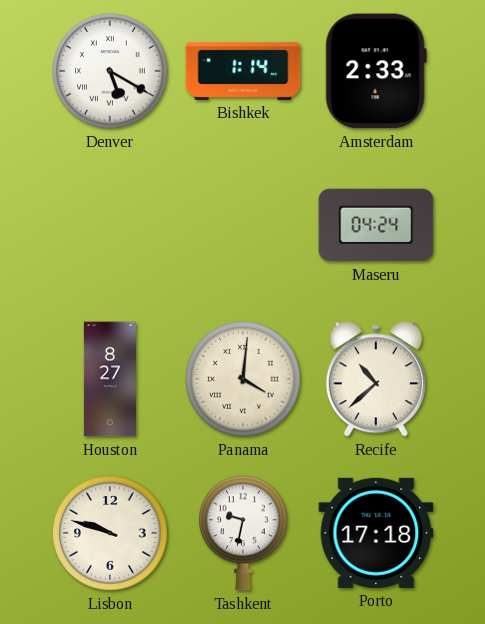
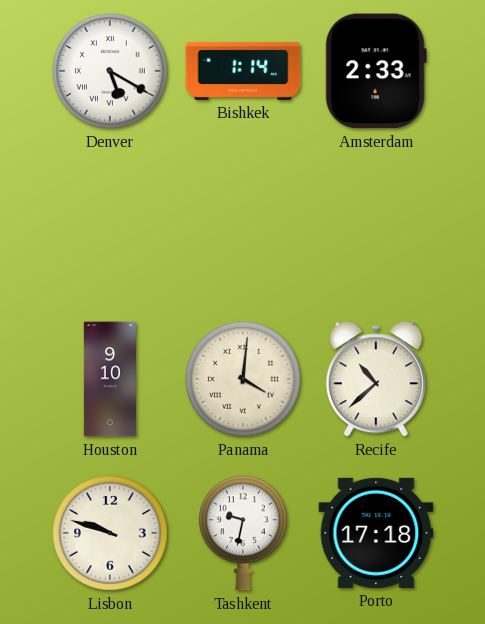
Maseru: 04:24 -> none
Houston: 8:27 -> 9:10
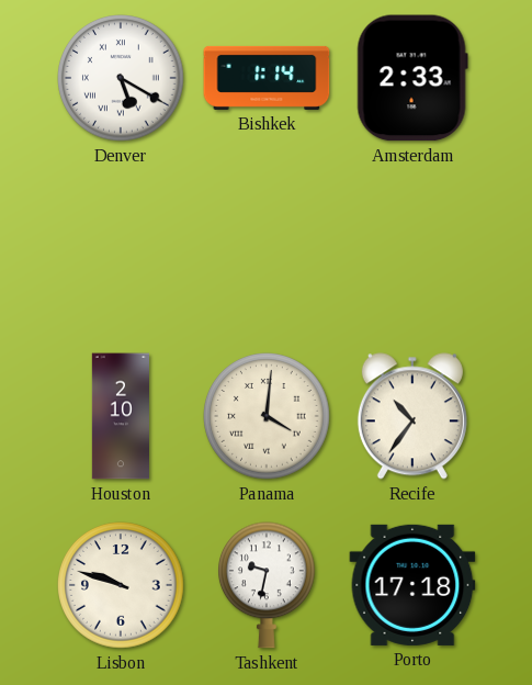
Houston: 9:10 -> 2:10
Recife: 10:38 -> 10:36
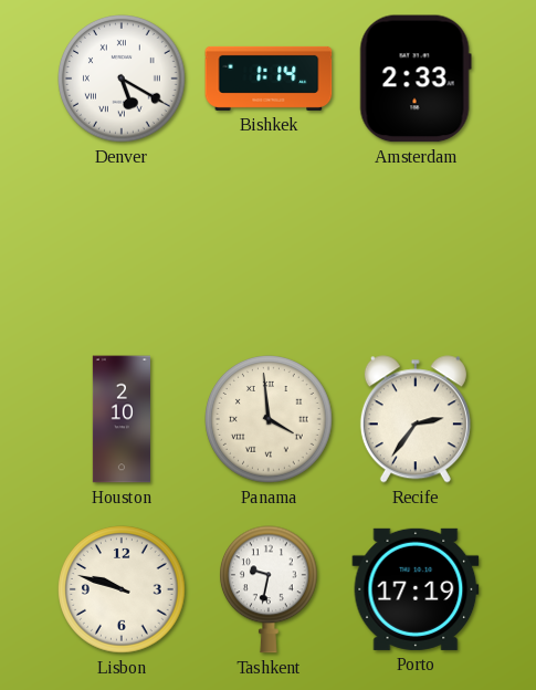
Panama: 4:01 -> 3:59
Recife: 10:36 -> 2:36
Porto: 17:18 -> 17:19
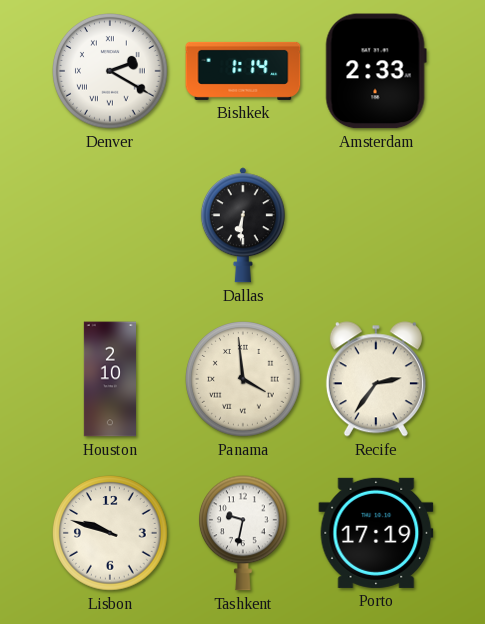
Denver: 5:20 -> 2:20
Dallas: none -> 6:31
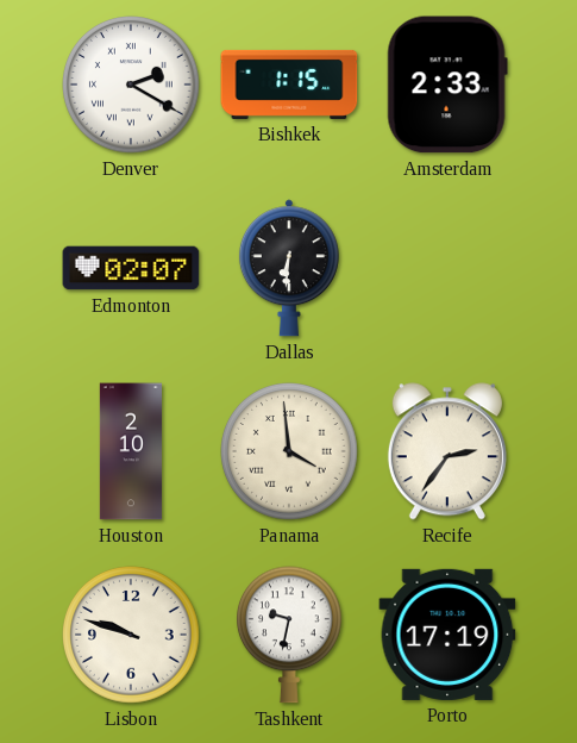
Bishkek: 1:14 -> 1:15
Edmonton: none -> 02:07
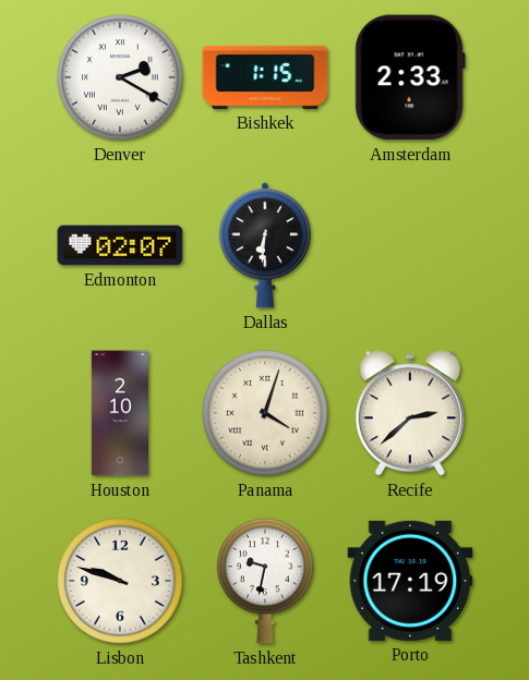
Panama: 3:59 -> 4:03
Recife: 2:36 -> 2:38
